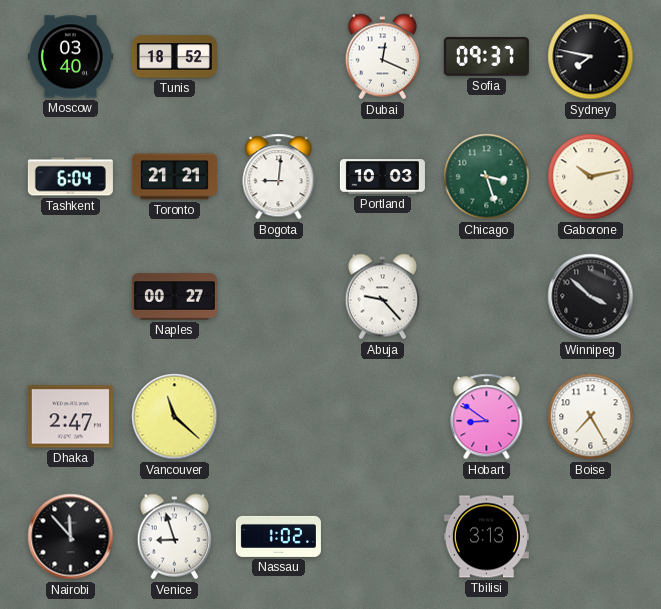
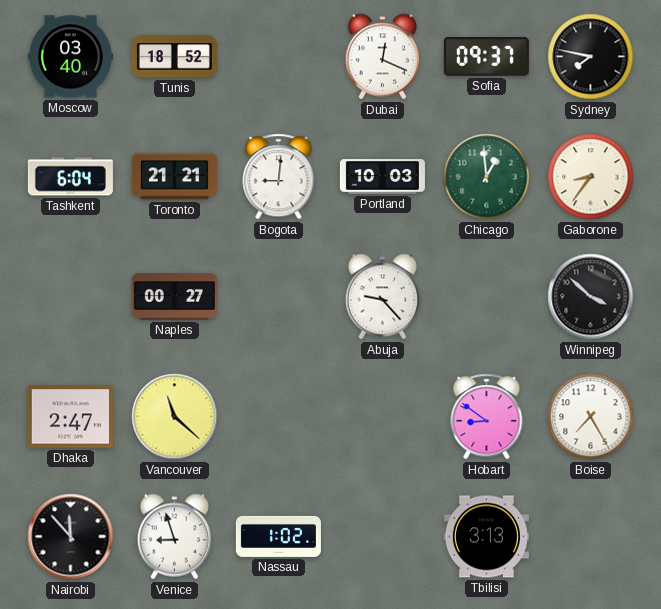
Chicago: 3:27 -> 12:59
Gaborone: 10:13 -> 8:36
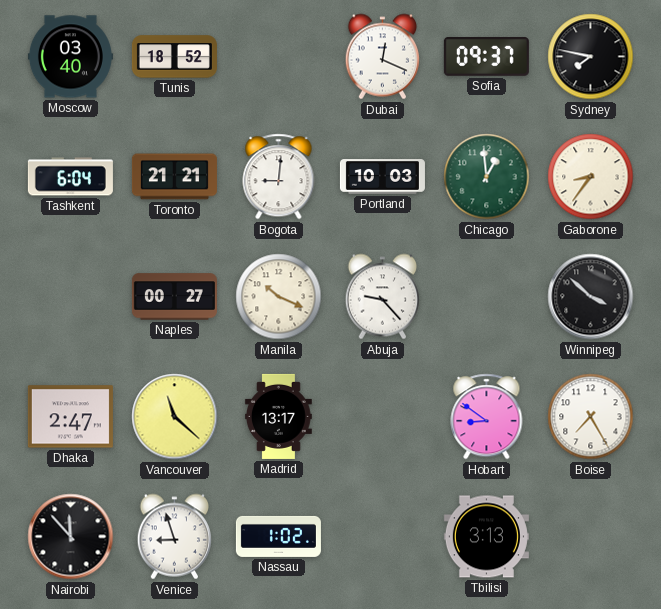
Manila: none -> 10:19
Madrid: none -> 13:17
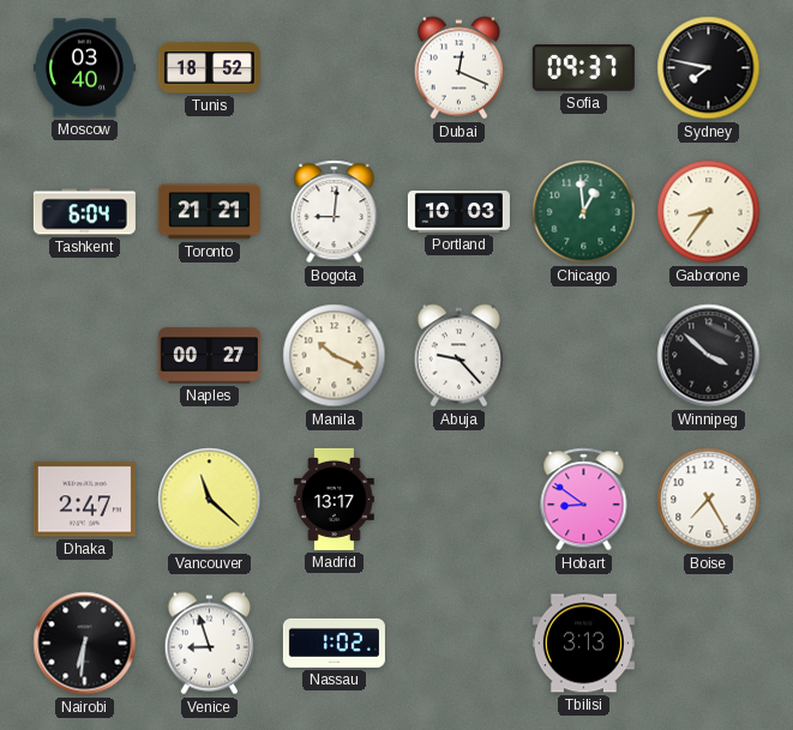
Nairobi: 11:53 -> 6:31
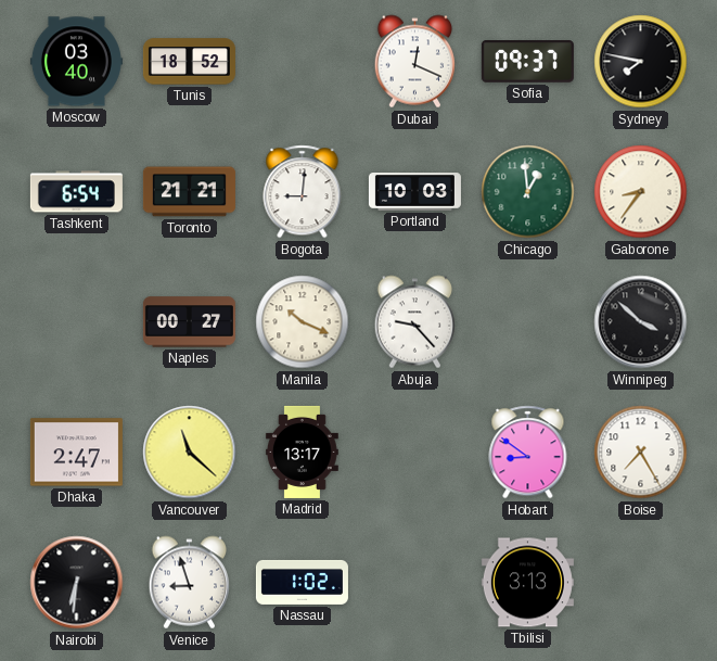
Tashkent: 6:04 -> 6:54
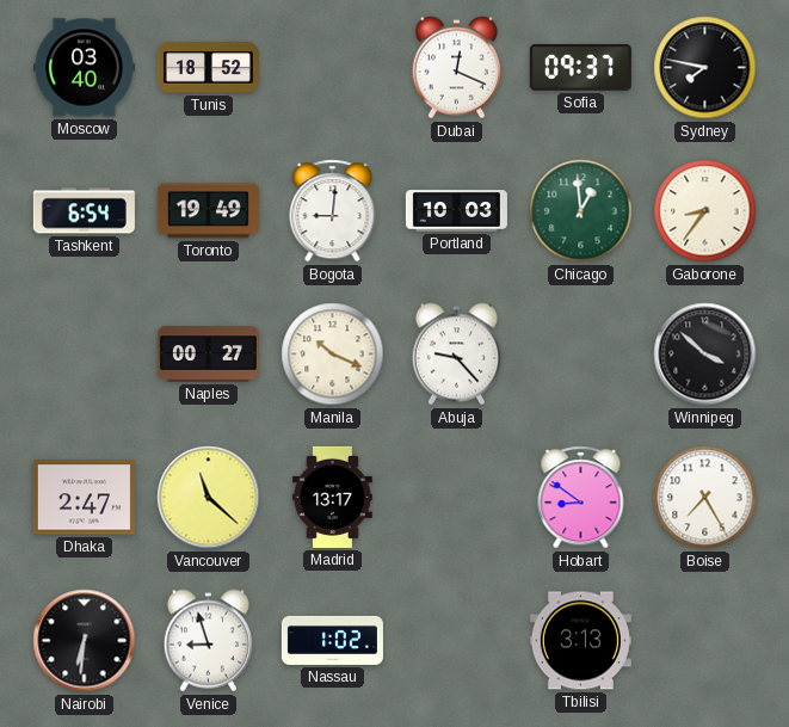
Toronto: 21:21 -> 19:49
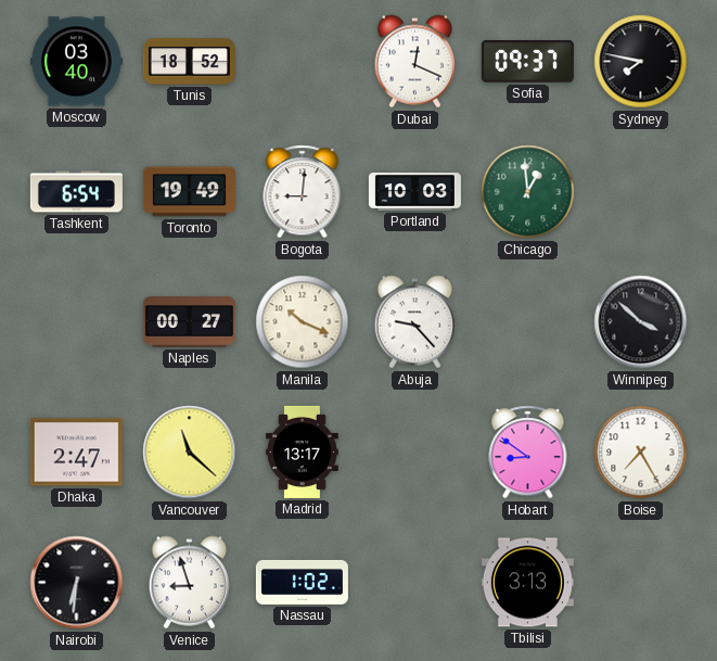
Gaborone: 8:36 -> none
